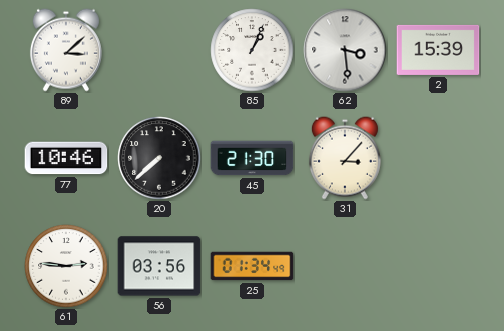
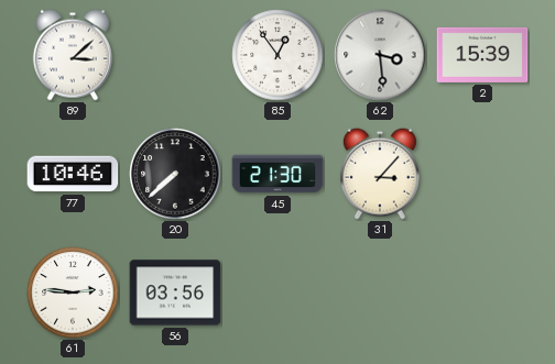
85: 1:04 -> 12:54
25: 01:34 -> none
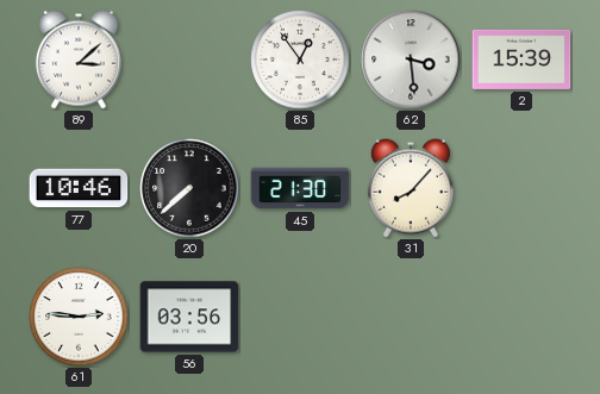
31: 3:07 -> 8:07
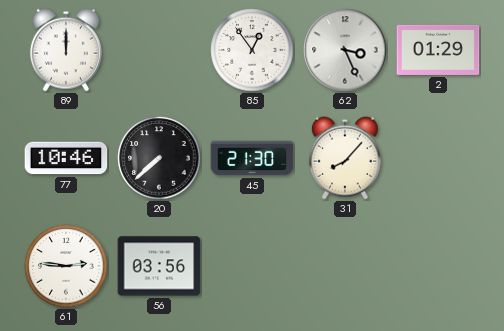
89: 3:08 -> 12:00
62: 3:29 -> 3:26
2: 15:39 -> 01:29
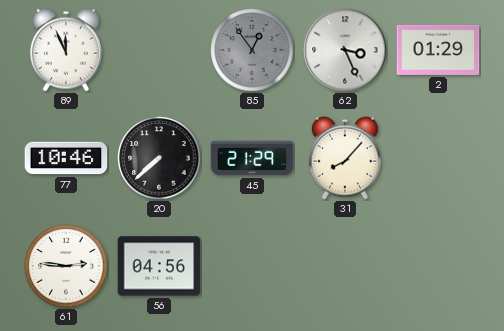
89: 12:00 -> 11:56
85 dial: white -> grey
45: 21:30 -> 21:29
56: 03:56 -> 04:56
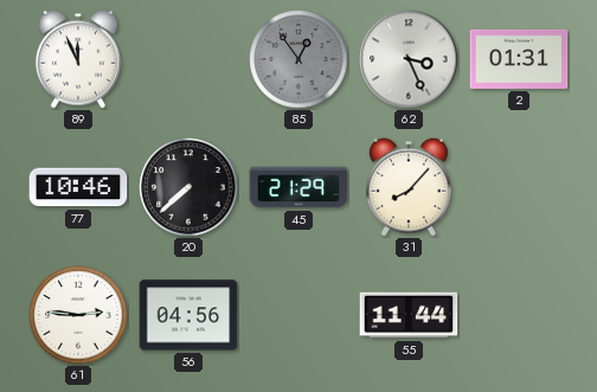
2: 01:29 -> 01:31
55: none -> 11:44
